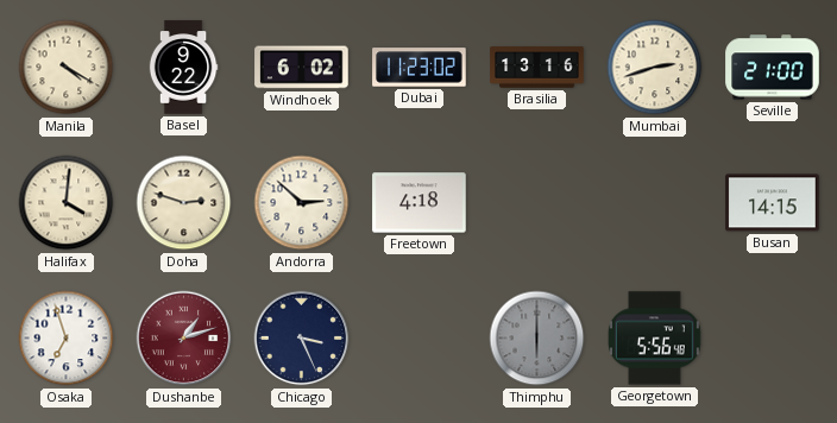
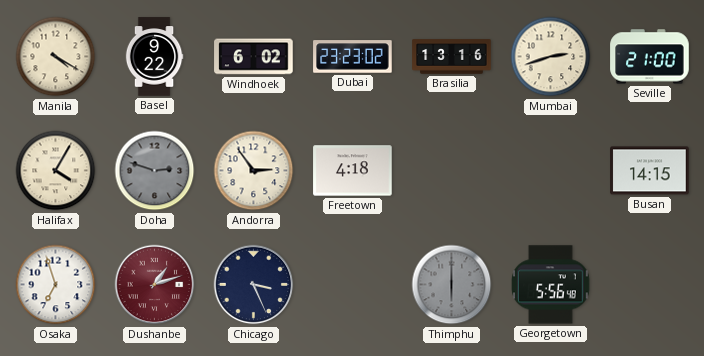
Dubai: 11:23 -> 23:23
Halifax: 4:01 -> 4:05
Doha dial: cream -> grey
Andorra: 2:52 -> 2:54
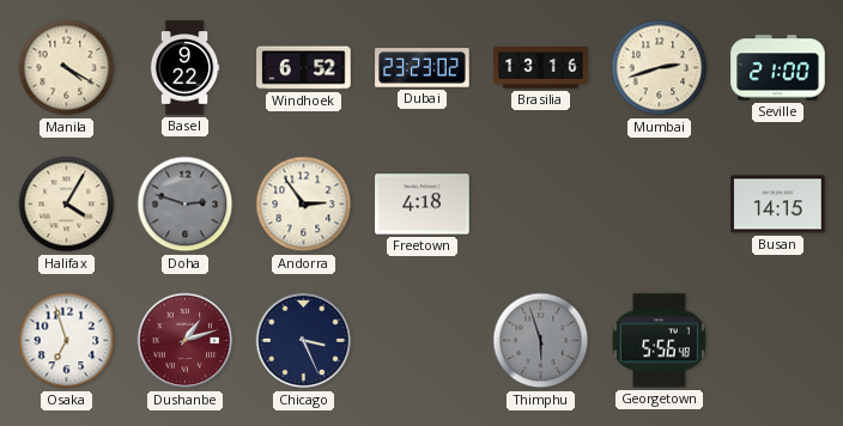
Windhoek: 6:02 -> 6:52
Thimphu: 6:00 -> 5:57
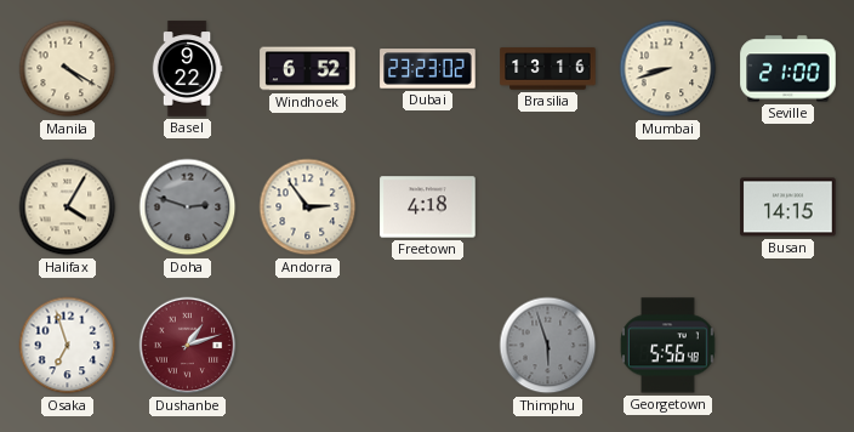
Mumbai: 2:42 -> 8:42
Chicago: 3:26 -> none
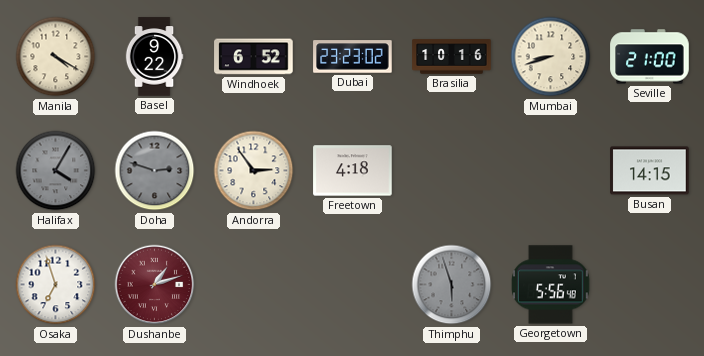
Brasilia: 13:16 -> 10:16
Halifax dial: cream -> grey
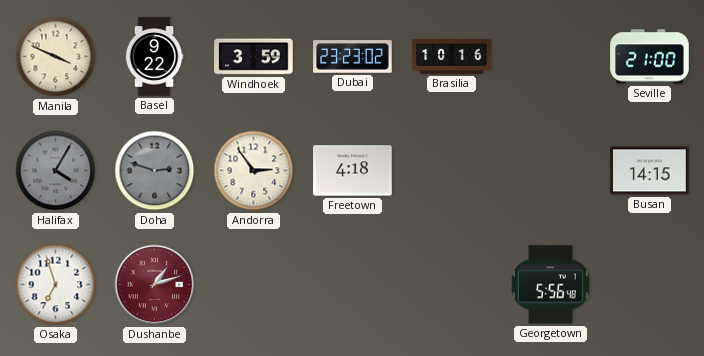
Manila: 4:20 -> 3:49
Windhoek: 6:52 -> 3:59
Mumbai: 8:42 -> none
Thimphu: 5:57 -> none
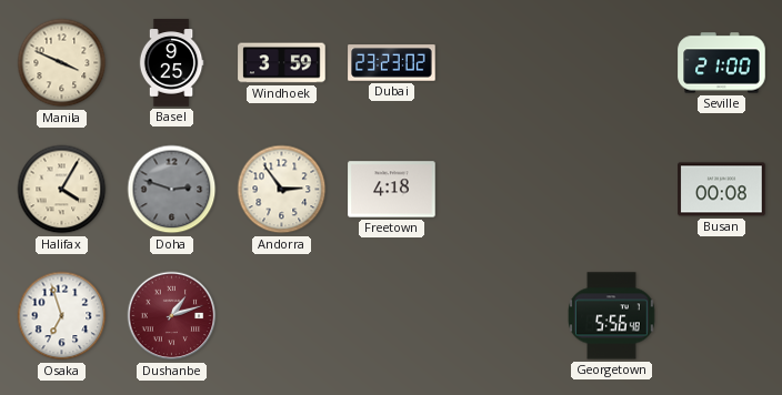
Basel: 9:22 -> 9:25
Brasilia: 10:16 -> none
Halifax dial: grey -> cream
Busan: 14:15 -> 00:08
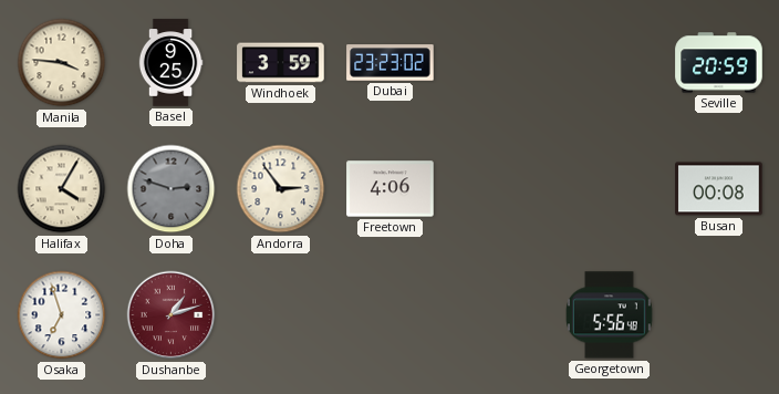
Manila: 3:49 -> 3:46
Seville: 21:00 -> 20:59
Freetown: 4:18 -> 4:06
